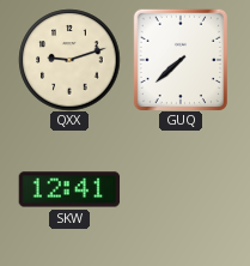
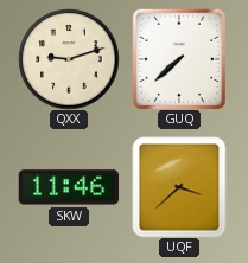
SKW: 12:41 -> 11:46
UQF: none -> 3:38
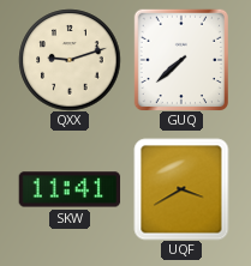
SKW: 11:46 -> 11:41
UQF: 3:38 -> 3:40
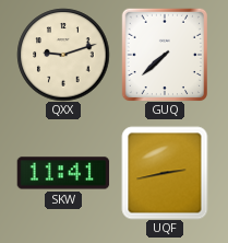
UQF: 3:40 -> 2:43
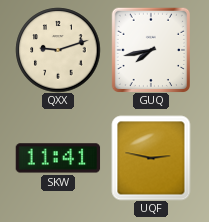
GUQ: 7:38 -> 7:43
UQF: 2:43 -> 2:47
